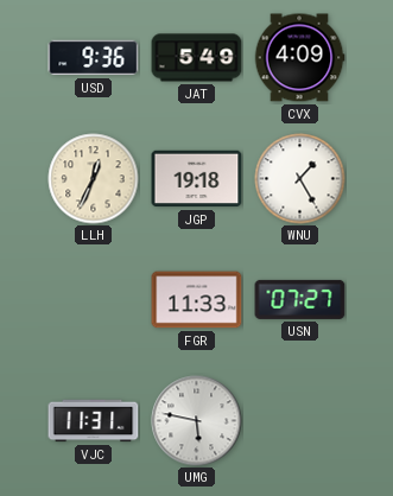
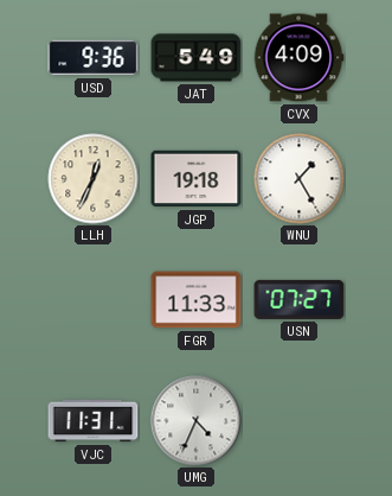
UMG: 5:47 -> 4:34
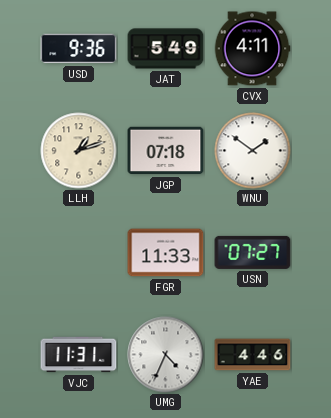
CVX: 4:09 -> 4:11
LLH: 12:34 -> 1:12
JGP: 19:18 -> 07:18
WNU: 1:25 -> 1:51
YAE: none -> 4:46
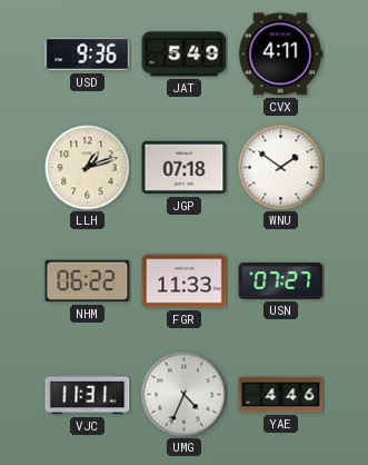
NHM: none -> 06:22
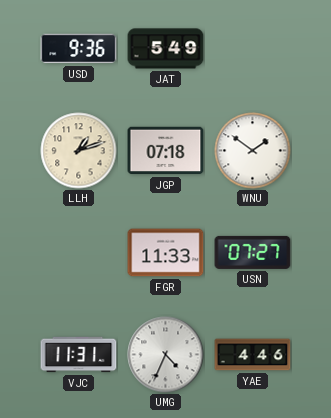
CVX: 4:11 -> none
NHM: 06:22 -> none
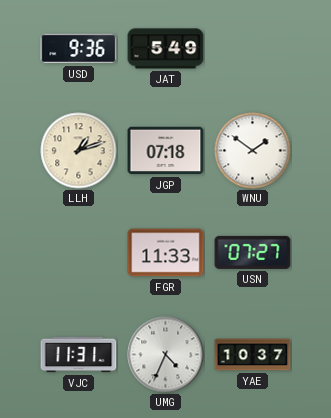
YAE: 4:46 -> 10:37
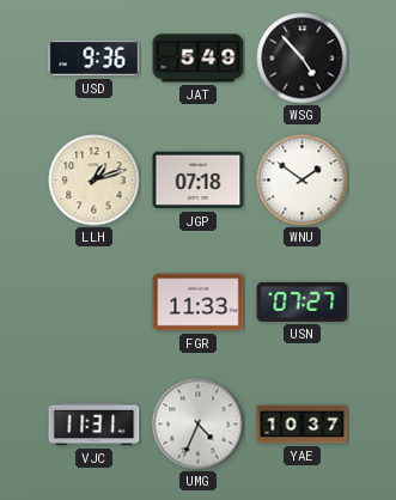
WSG: none -> 4:53
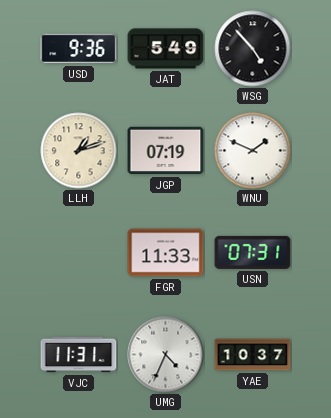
JGP: 07:18 -> 07:19
WNU: 1:51 -> 1:49
USN: 07:27 -> 07:31
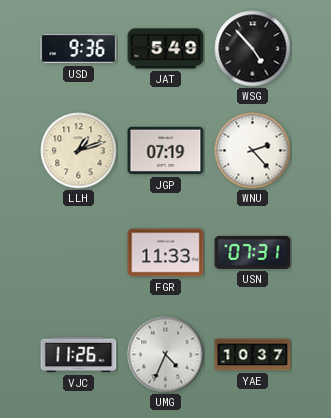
WNU: 1:49 -> 2:23
VJC: 11:31 -> 11:26
